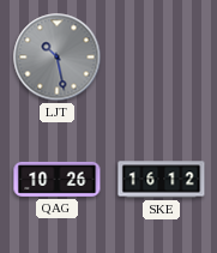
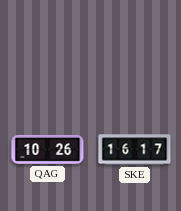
LJT: 10:28 -> none
SKE: 16:12 -> 16:17
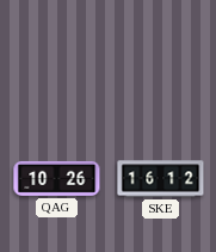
SKE: 16:17 -> 16:12
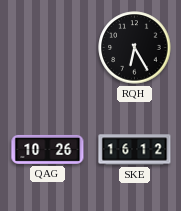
RQH: none -> 6:25
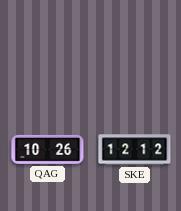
RQH: 6:25 -> none
SKE: 16:12 -> 12:12
